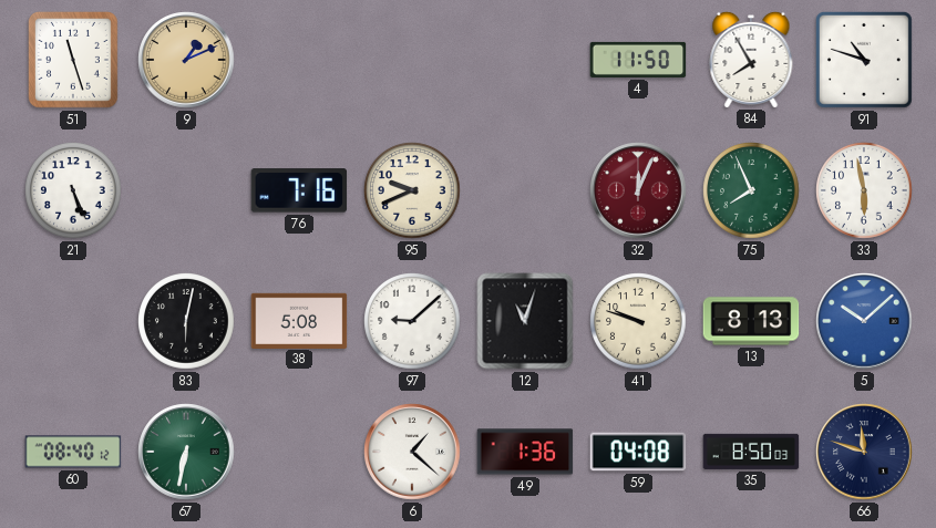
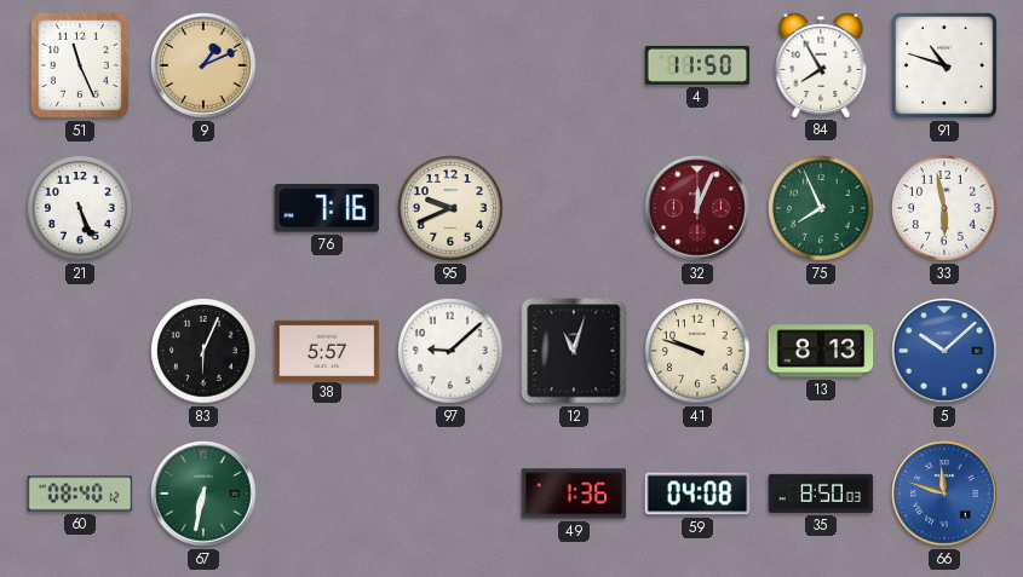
51: 11:27 -> 11:26
83: 6:02 -> 6:04
38: 5:08 -> 5:57
6: 1:22 -> none
66 dial: navy -> blue
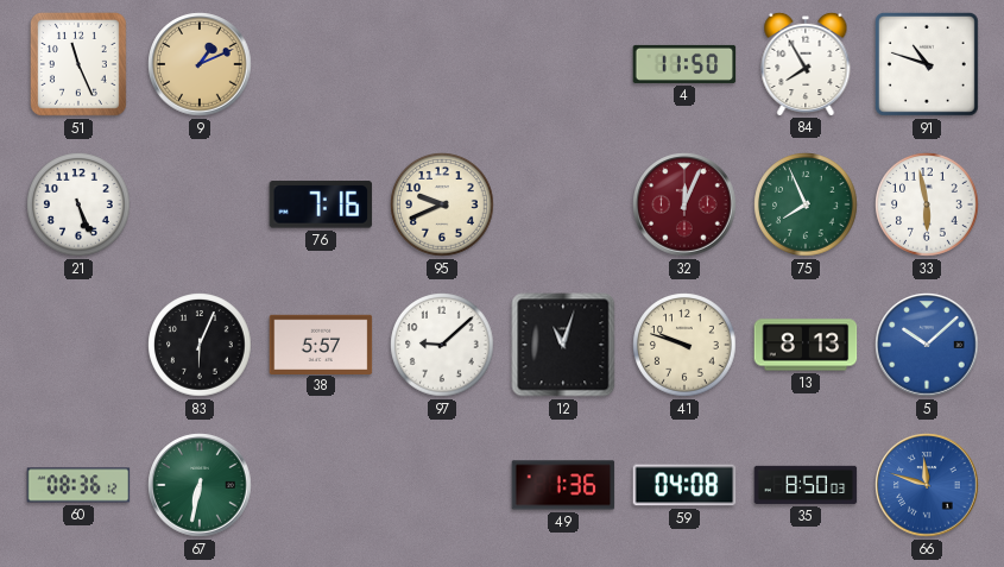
60: 08:40 -> 08:36
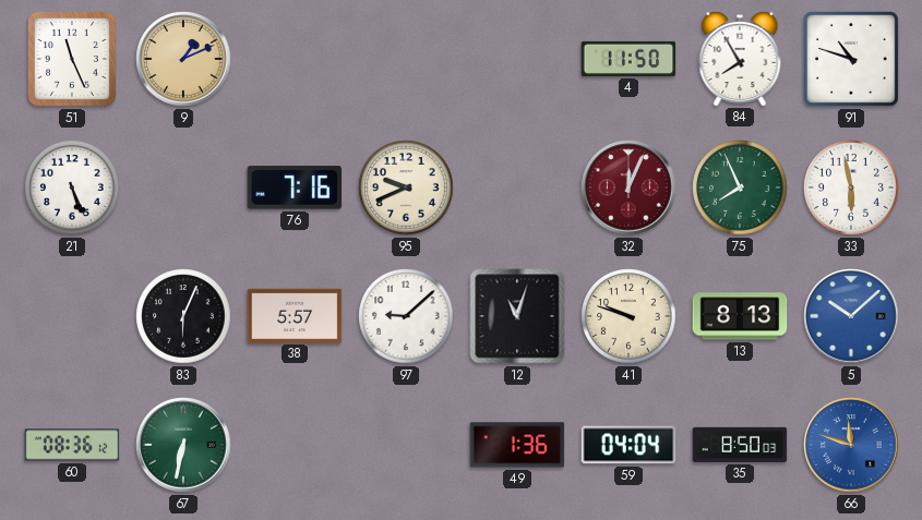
59: 04:08 -> 04:04
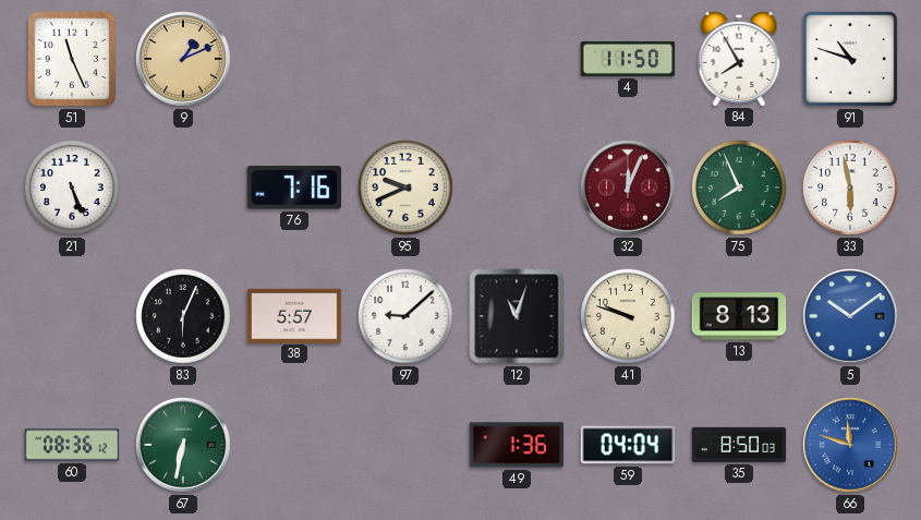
5: 10:08 -> 10:09
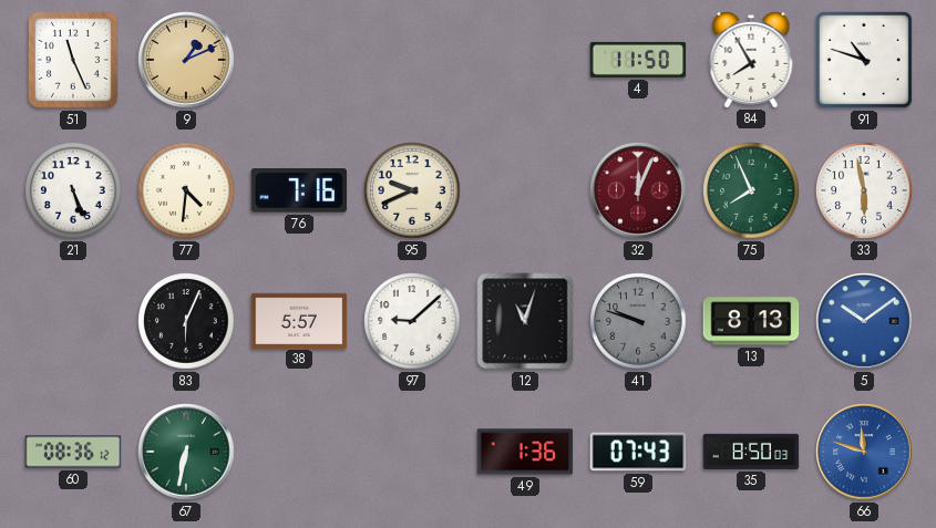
77: none -> 4:31
41 dial: cream -> grey
59: 04:04 -> 07:43
